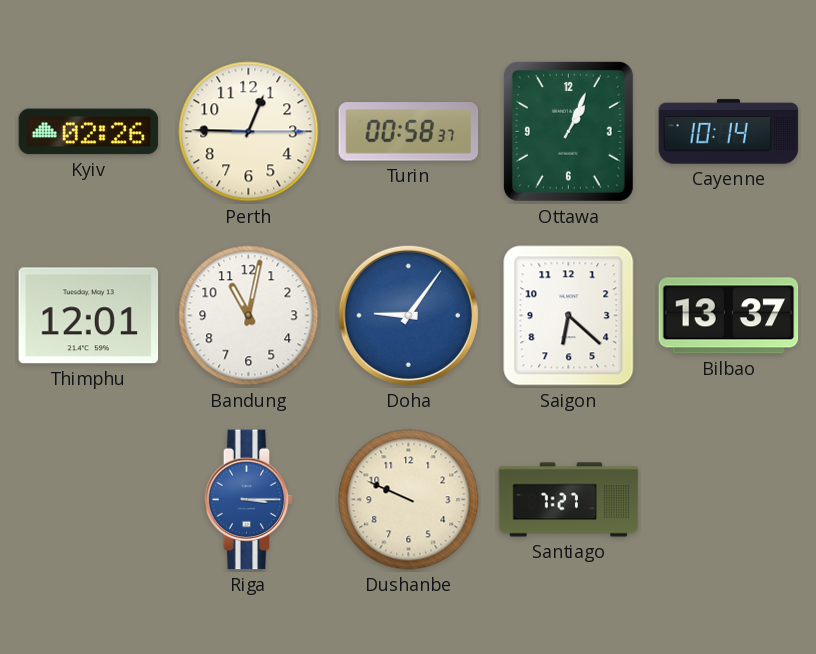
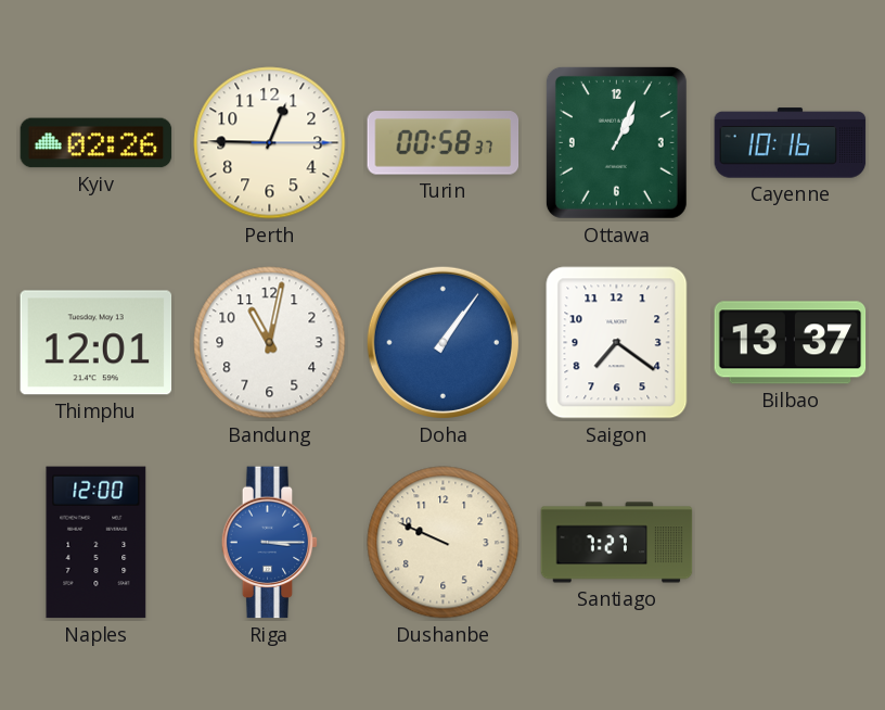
Cayenne: 10:14 -> 10:16
Doha: 9:06 -> 1:06
Saigon: 6:22 -> 7:21
Naples: none -> 12:00
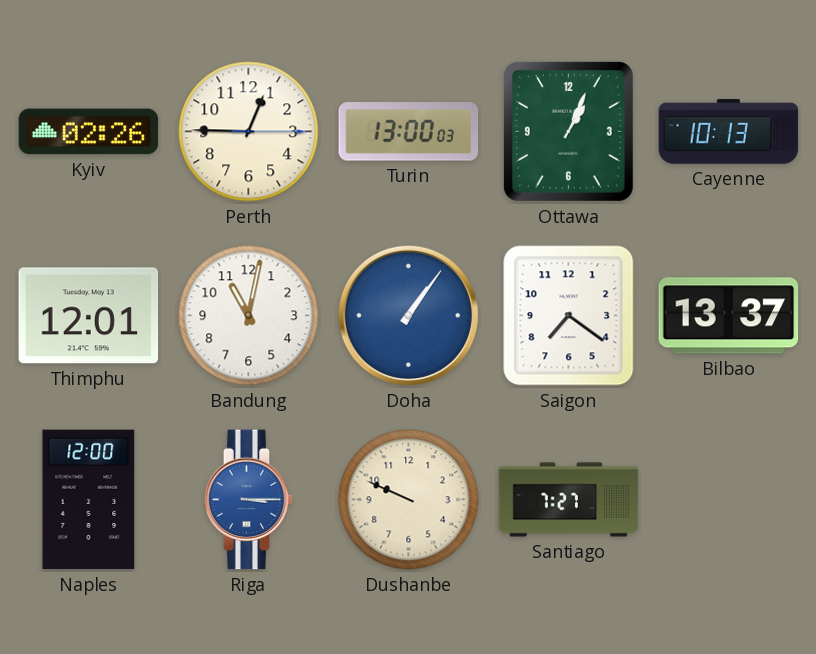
Turin: 00:58 -> 13:00
Cayenne: 10:16 -> 10:13
